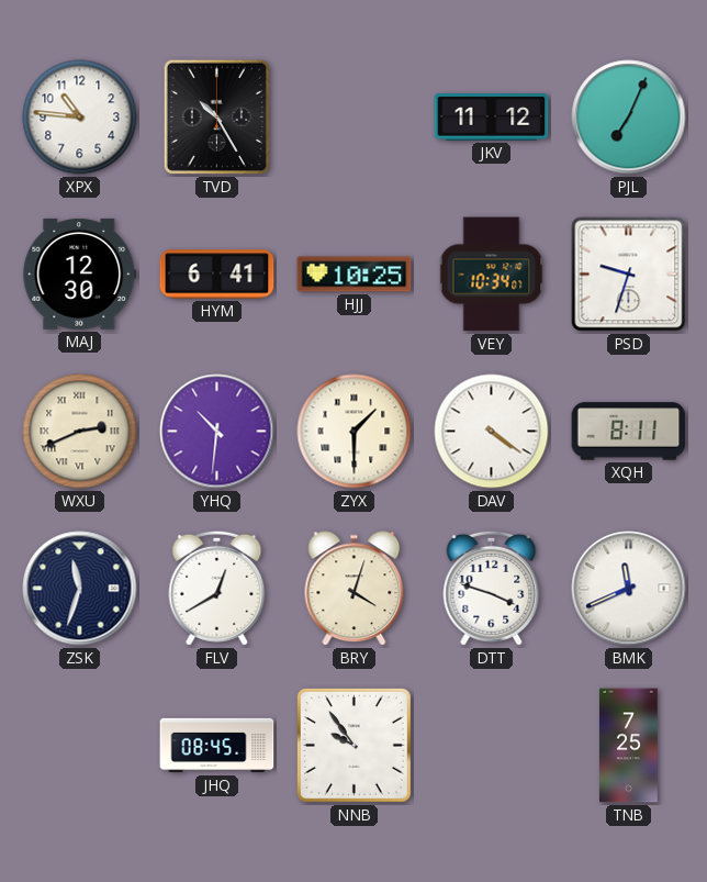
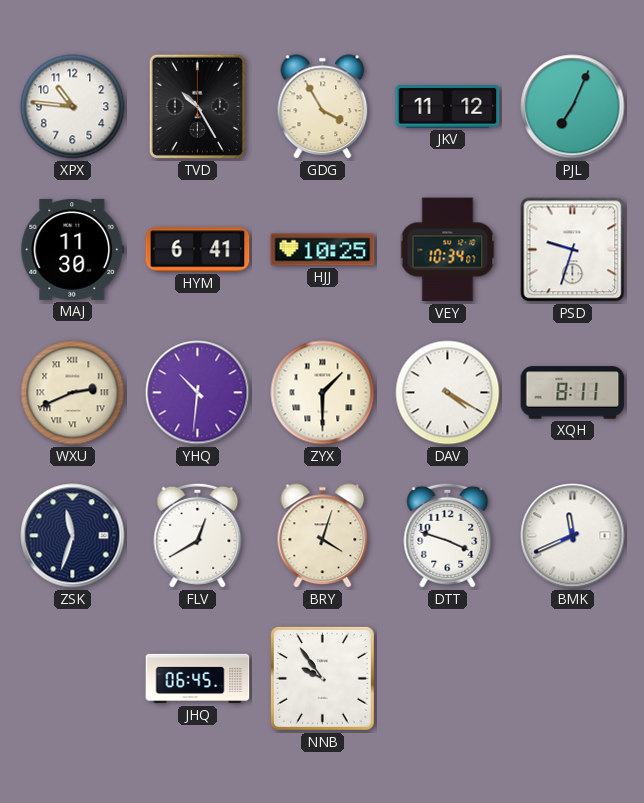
GDG: none -> 3:55
MAJ: 12:30 -> 11:30
DAV: 4:21 -> 4:20
JHQ: 08:45 -> 06:45
TNB: 7:25 -> none
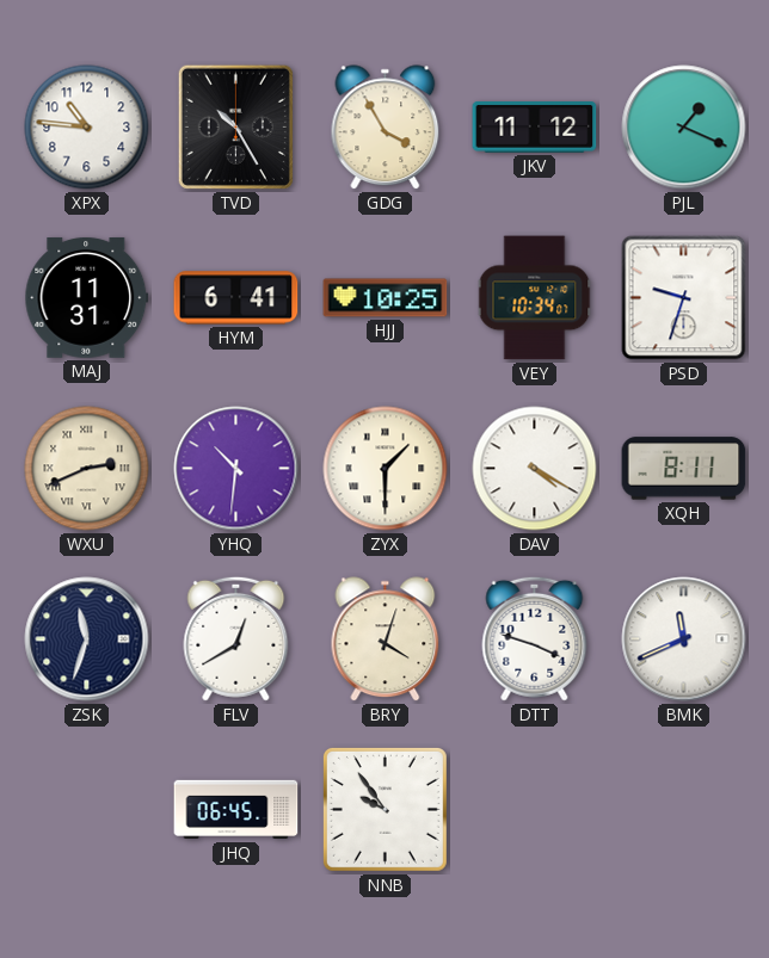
PJL: 7:04 -> 1:19
MAJ: 11:30 -> 11:31
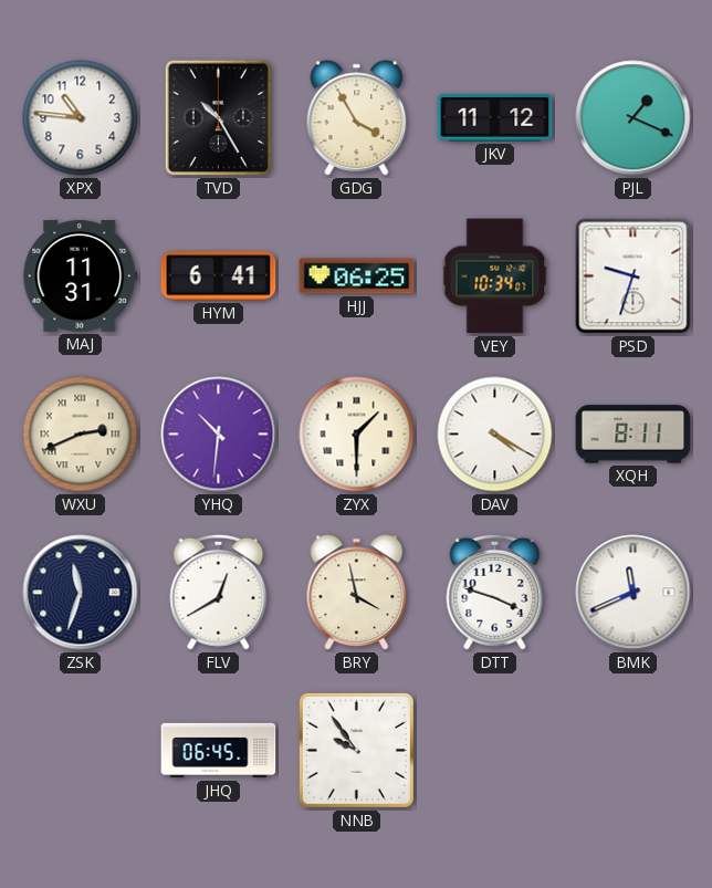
HJJ: 10:25 -> 06:25
BRY: 4:03 -> 3:58
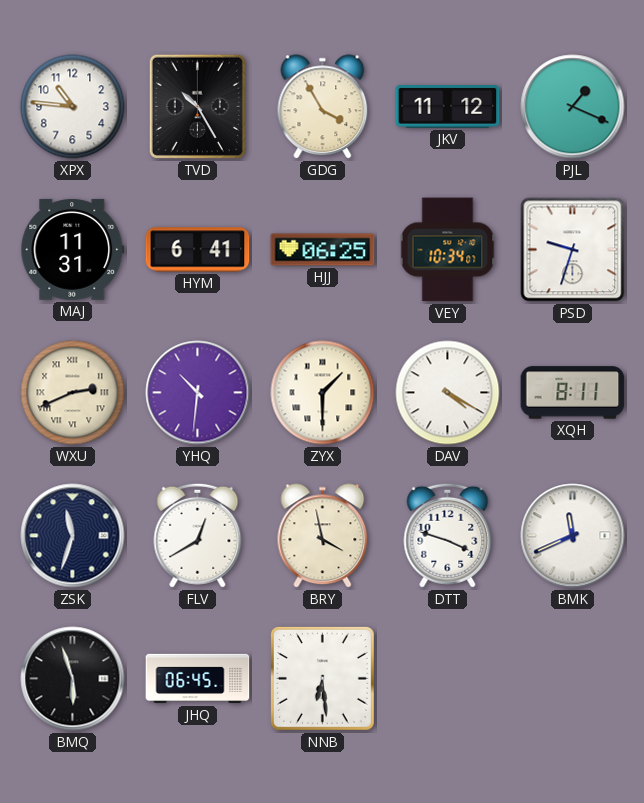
BMQ: none -> 5:57
NNB: 9:54 -> 6:29
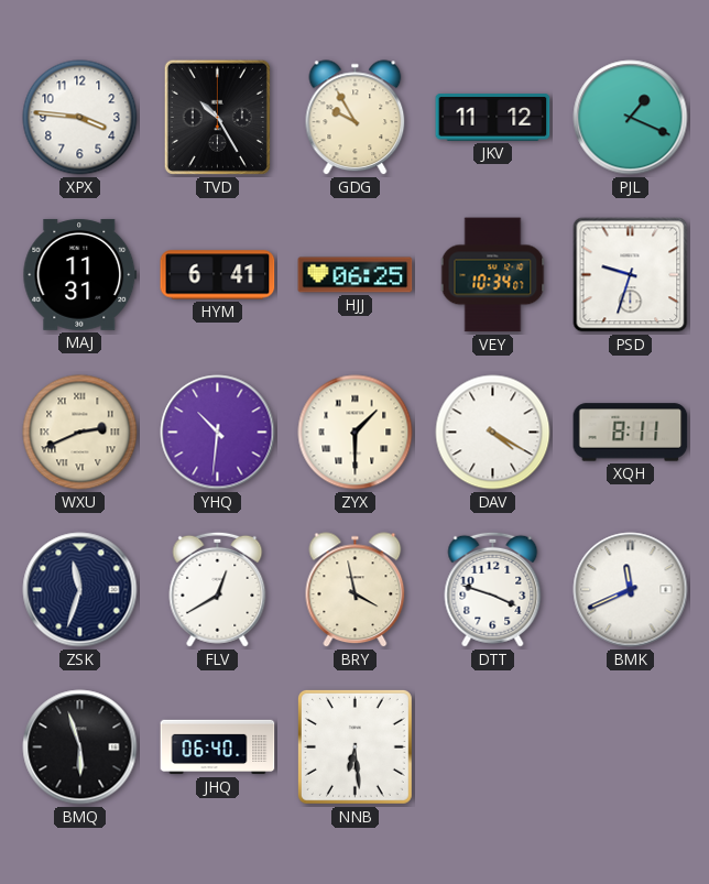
XPX: 10:46 -> 3:46
GDG: 3:55 -> 9:55
JHQ: 06:45 -> 06:40
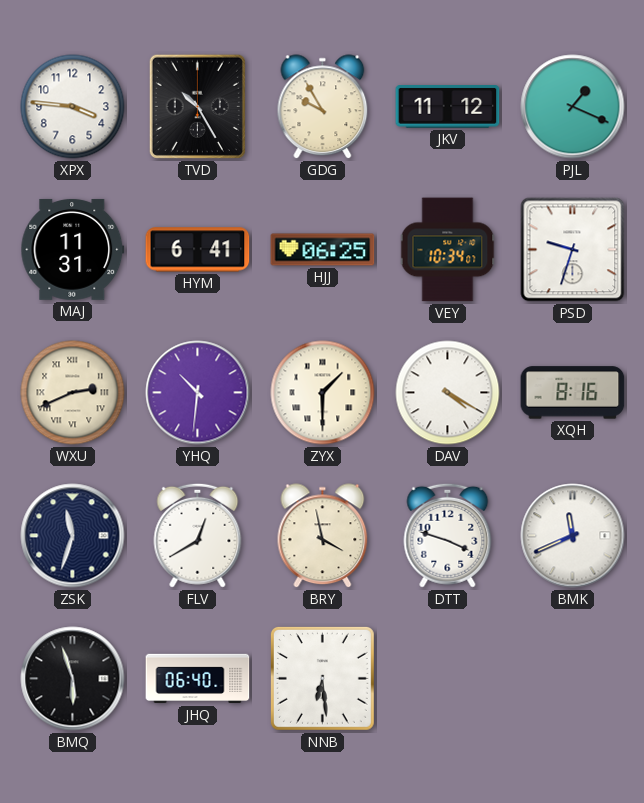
XQH: 8:11 -> 8:16
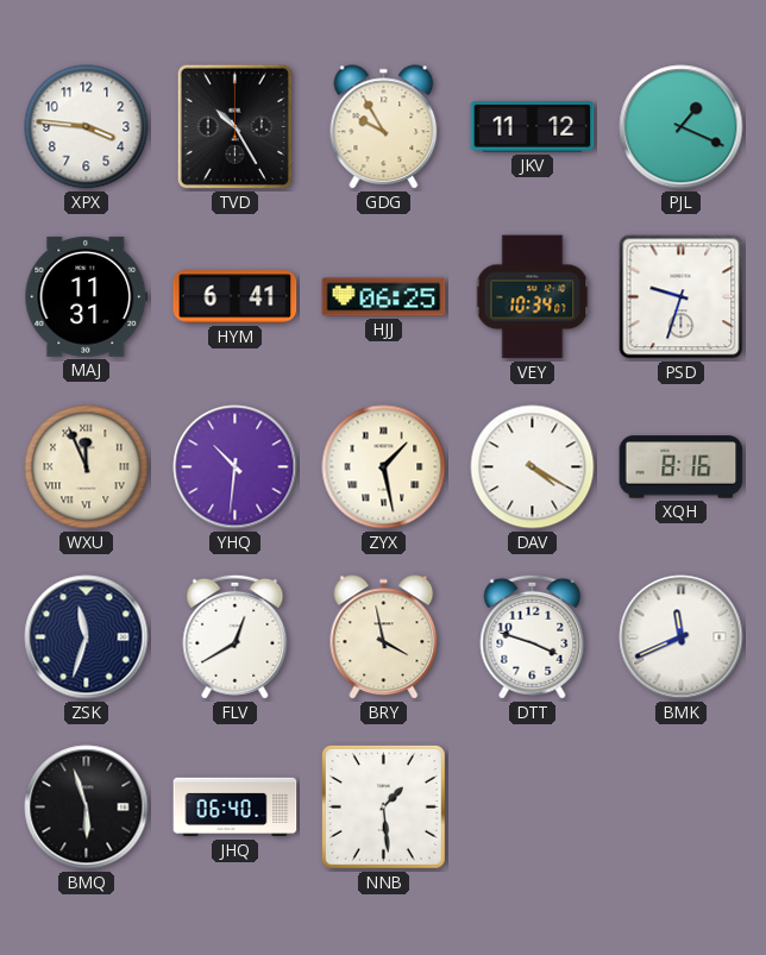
WXU: 2:41 -> 11:56
ZYX: 1:30 -> 1:28
NNB: 6:29 -> 1:29
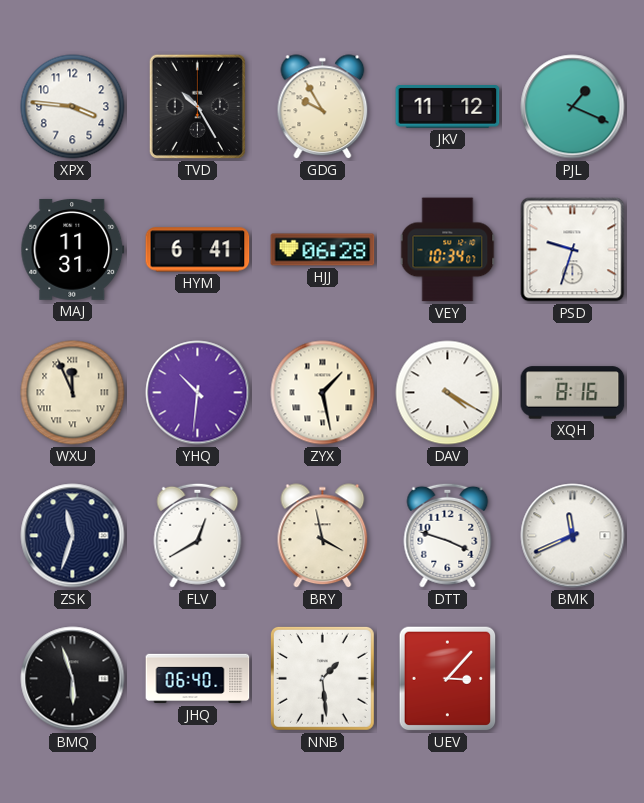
HJJ: 06:25 -> 06:28
UEV: none -> 3:07
